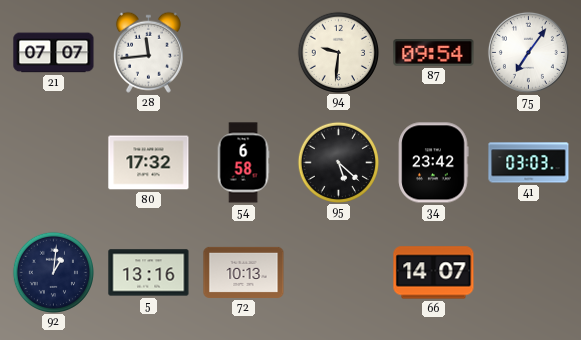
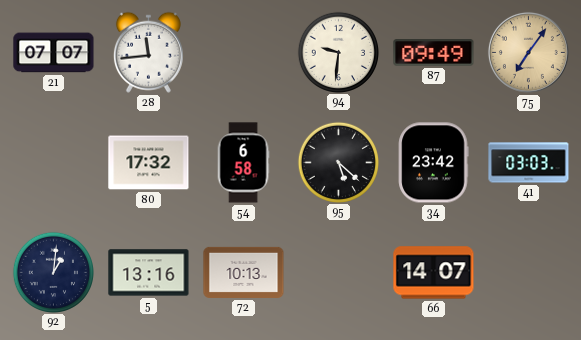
87: 09:54 -> 09:49
75 dial: white -> champagne
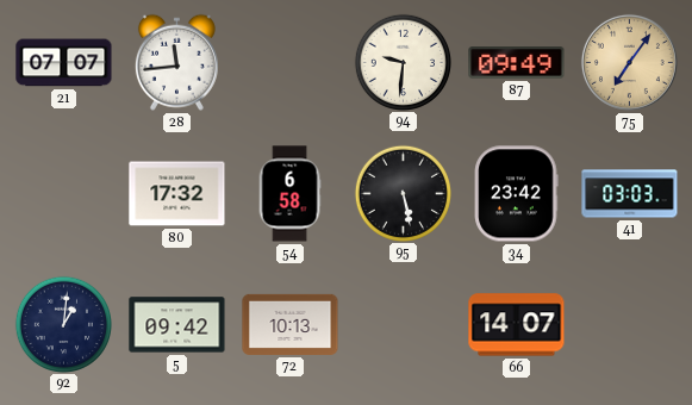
95: 5:22 -> 5:28
5: 13:16 -> 09:42
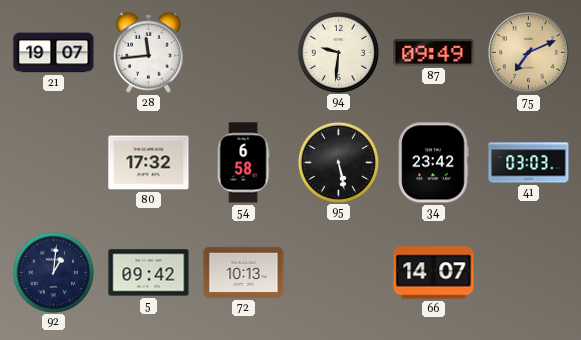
21: 07:07 -> 19:07
75: 7:06 -> 7:11
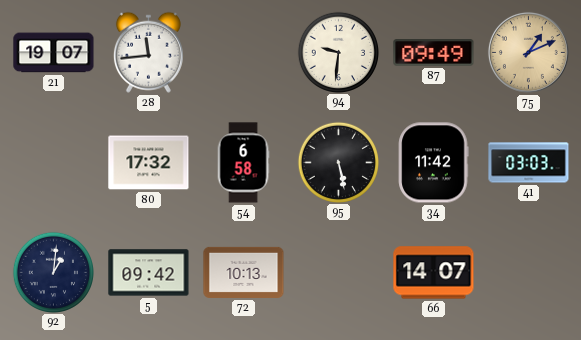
75: 7:11 -> 1:11
34: 23:42 -> 11:42
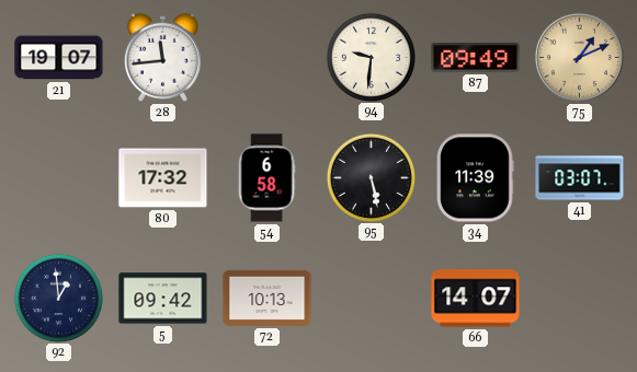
34: 11:42 -> 11:39
41: 03:03 -> 03:07
92: 1:01 -> 12:59
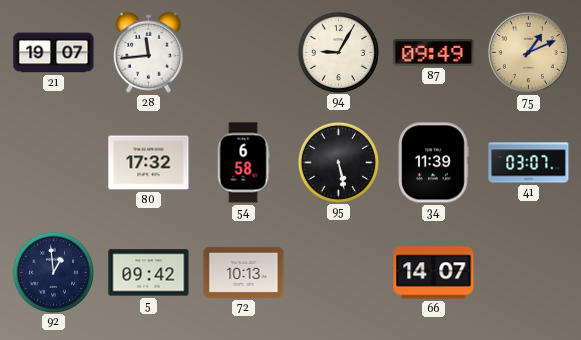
94: 9:31 -> 9:05
